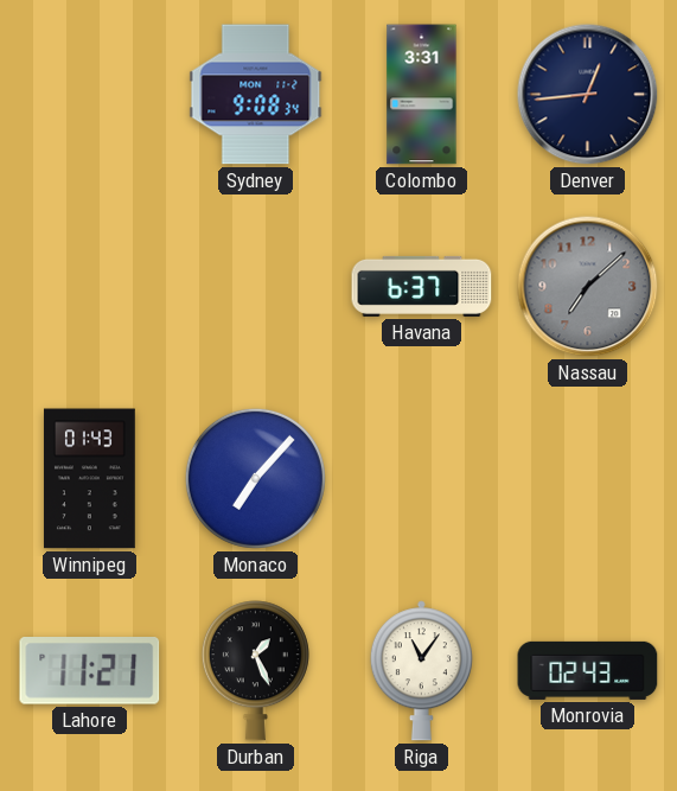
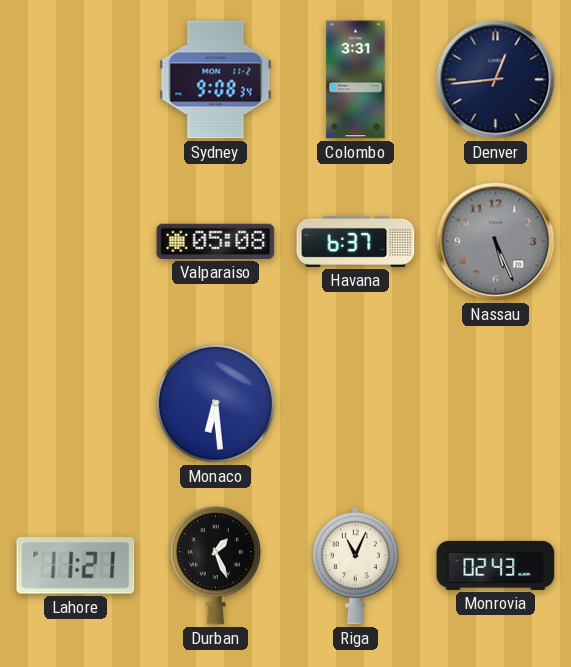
Valparaiso: none -> 05:08
Nassau: 7:08 -> 5:26
Winnipeg: 01:43 -> none
Monaco: 7:07 -> 6:29
Riga: 11:06 -> 11:04
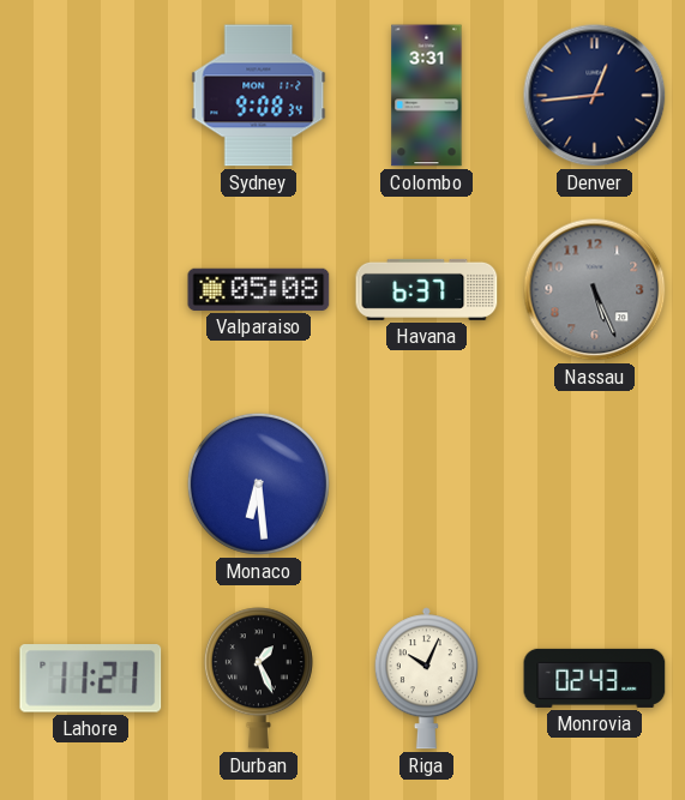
Riga: 11:04 -> 10:04
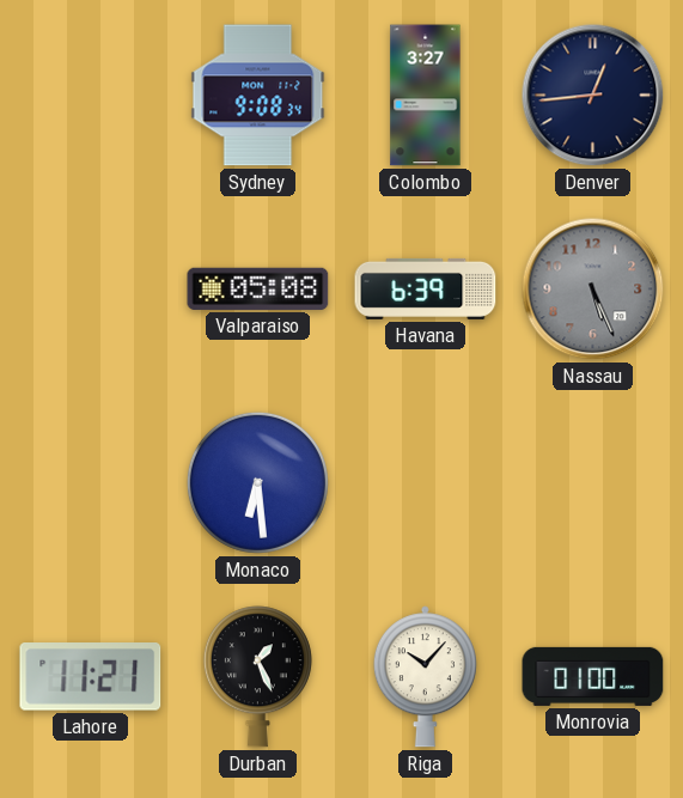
Colombo: 3:31 -> 3:27
Havana: 6:37 -> 6:39
Riga: 10:04 -> 10:07
Monrovia: 02:43 -> 01:00
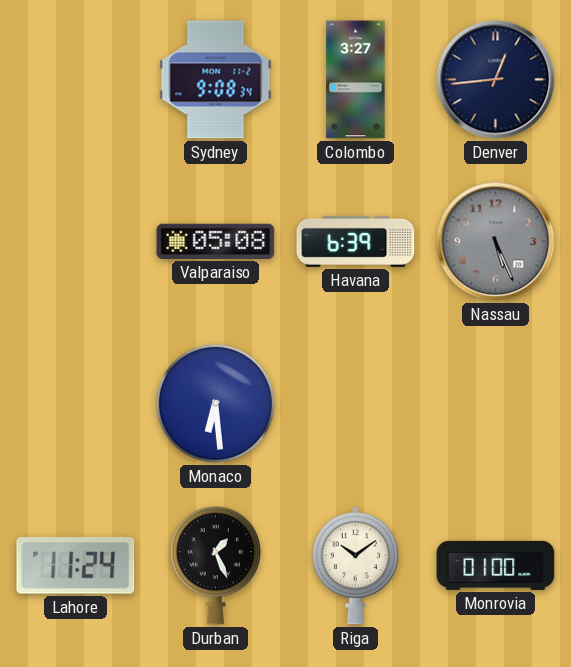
Lahore: 11:21 -> 11:24
Riga: 10:07 -> 10:09
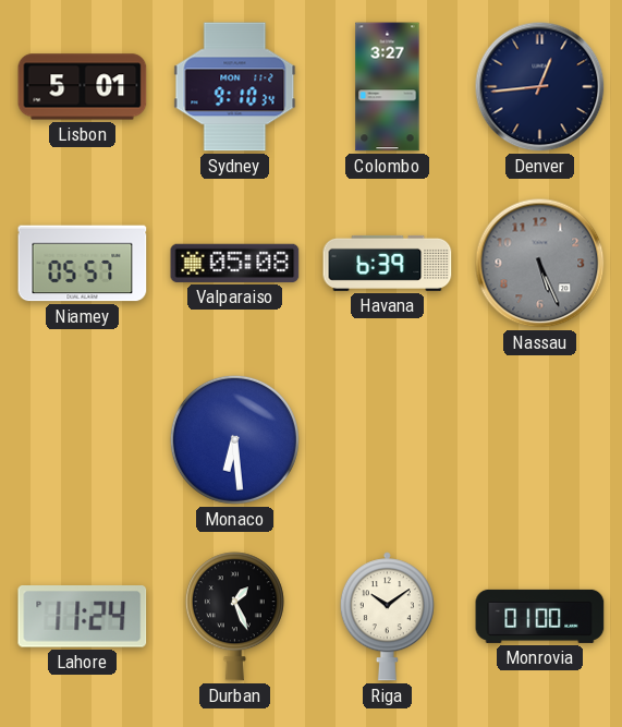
Lisbon: none -> 5:01
Sydney: 9:08 -> 9:10
Niamey: none -> 05:57
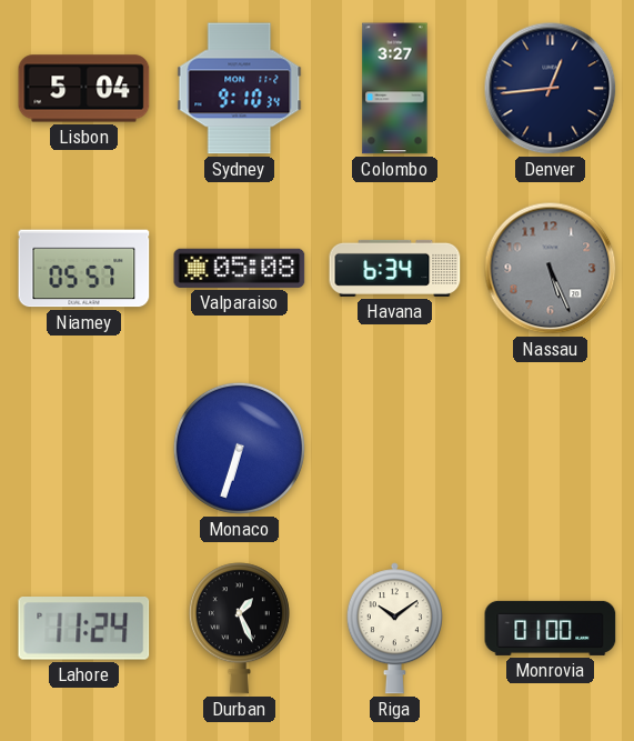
Lisbon: 5:01 -> 5:04
Havana: 6:39 -> 6:34
Monaco: 6:29 -> 6:33
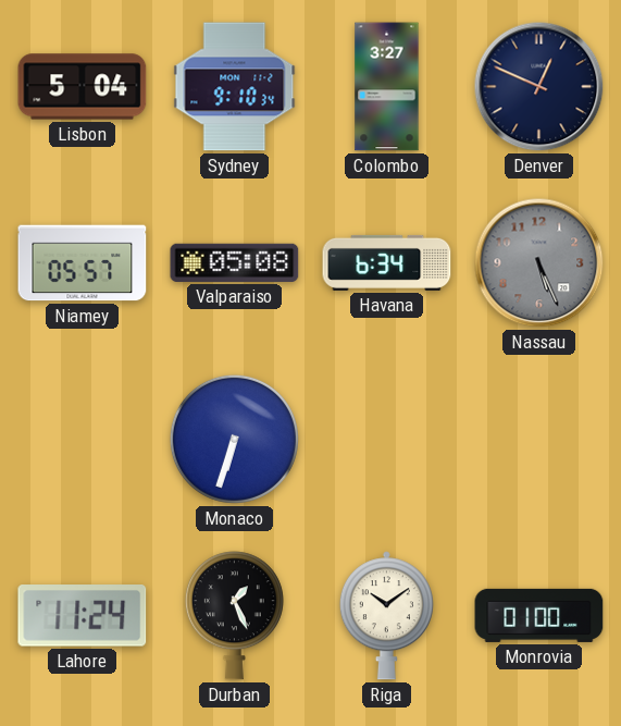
Denver: 12:44 -> 12:49
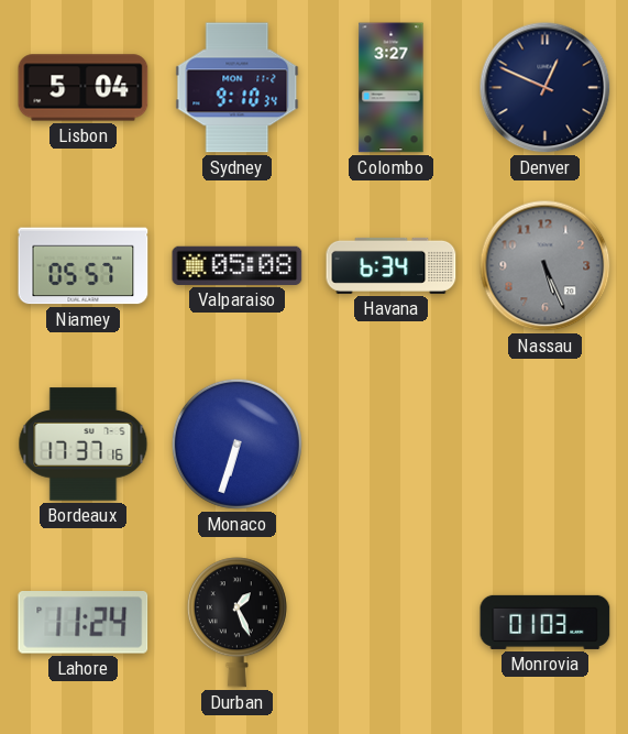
Bordeaux: none -> 17:37
Riga: 10:09 -> none
Monrovia: 01:00 -> 01:03
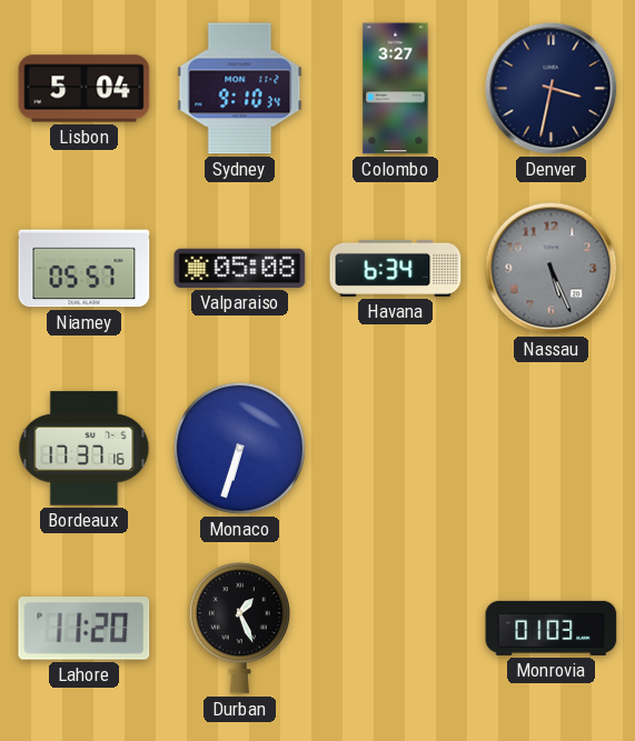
Denver: 12:49 -> 3:32
Lahore: 11:24 -> 11:20
